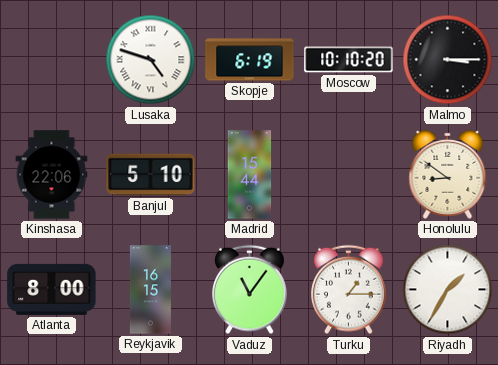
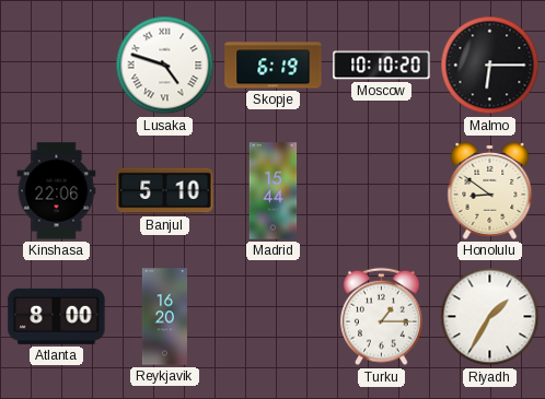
Malmo: 3:15 -> 6:15
Reykjavik: 16:15 -> 16:20
Vaduz: 11:06 -> none
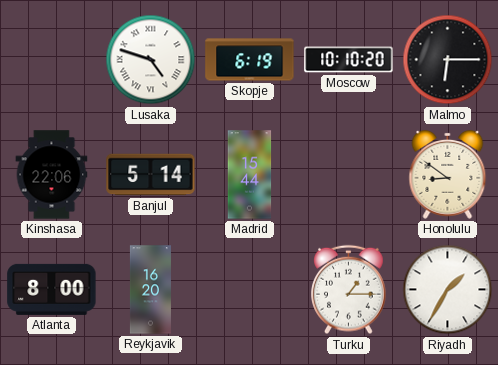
Banjul: 5:10 -> 5:14
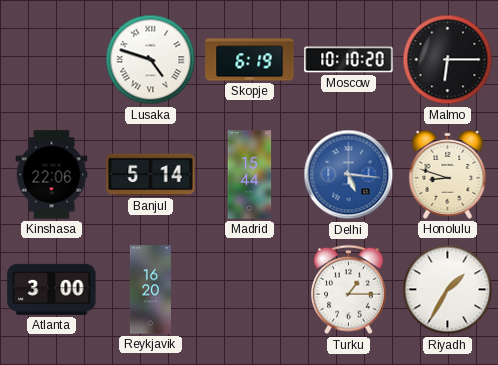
Delhi: none -> 5:16
Honolulu: 8:51 -> 8:48
Atlanta: 8:00 -> 3:00
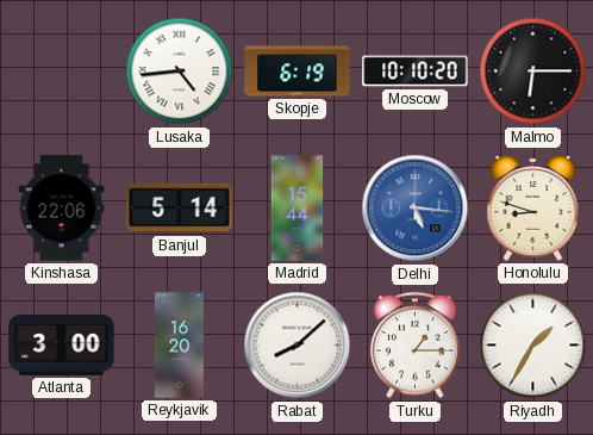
Lusaka: 4:48 -> 4:44
Rabat: none -> 8:08
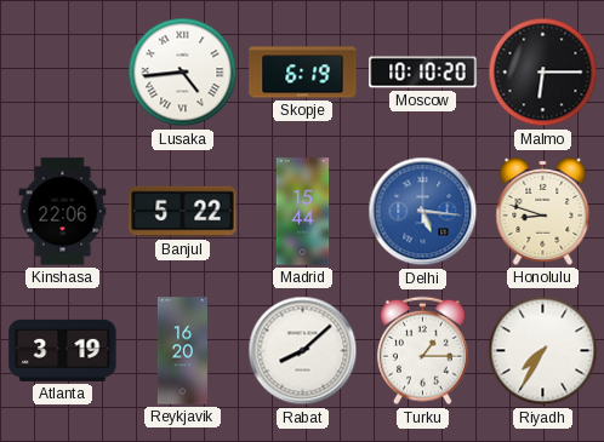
Banjul: 5:14 -> 5:22
Atlanta: 3:00 -> 3:19
Riyadh: 1:35 -> 7:35
